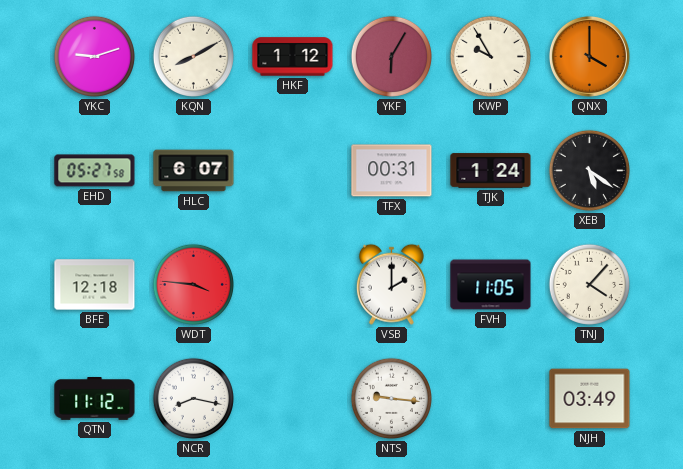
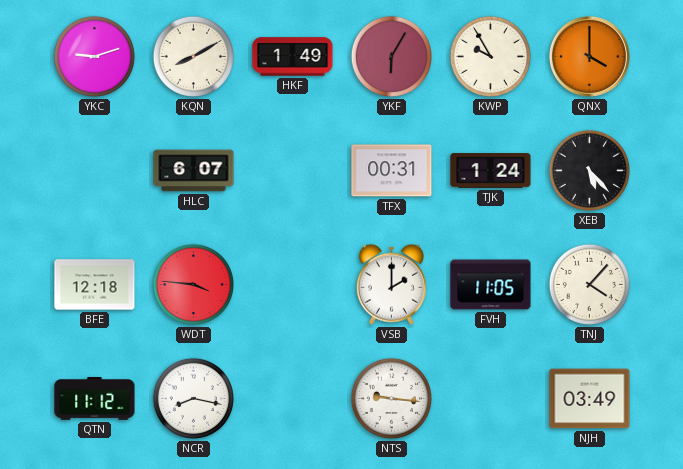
HKF: 1:12 -> 1:49
EHD: 05:27 -> none
XEB: 5:21 -> 5:23
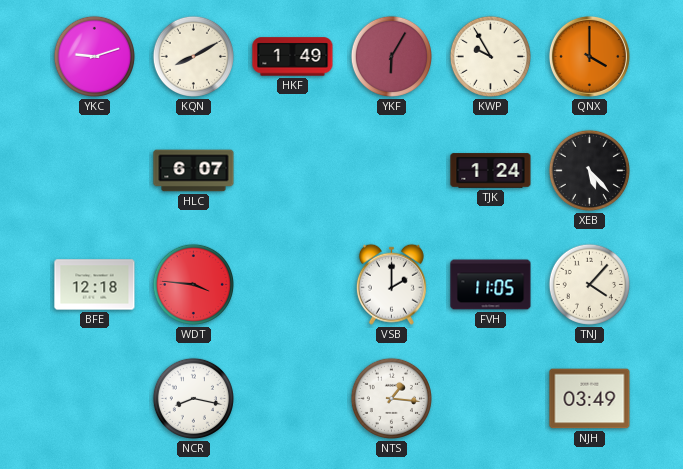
TFX: 00:31 -> none
QTN: 11:12 -> none
NTS: 9:16 -> 1:16
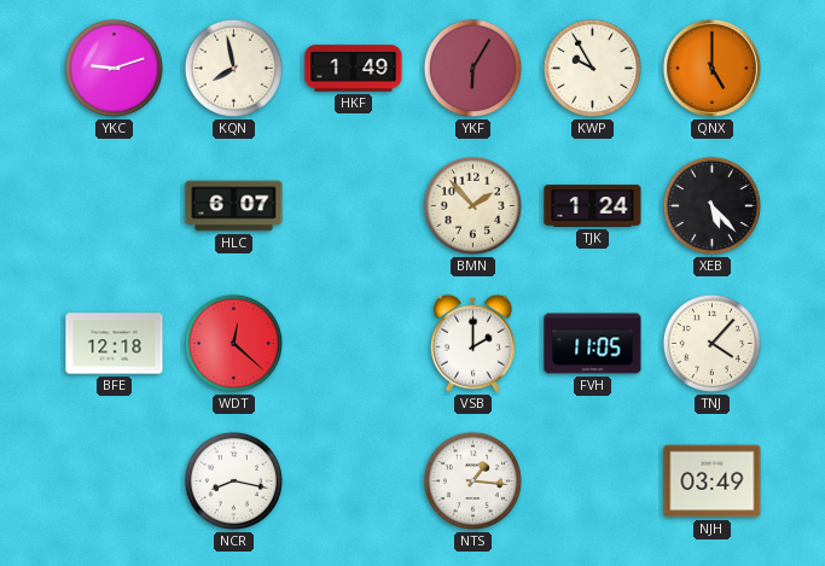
KQN: 8:10 -> 7:58
QNX: 4:00 -> 5:00
BMN: none -> 1:53
WDT: 3:46 -> 12:22
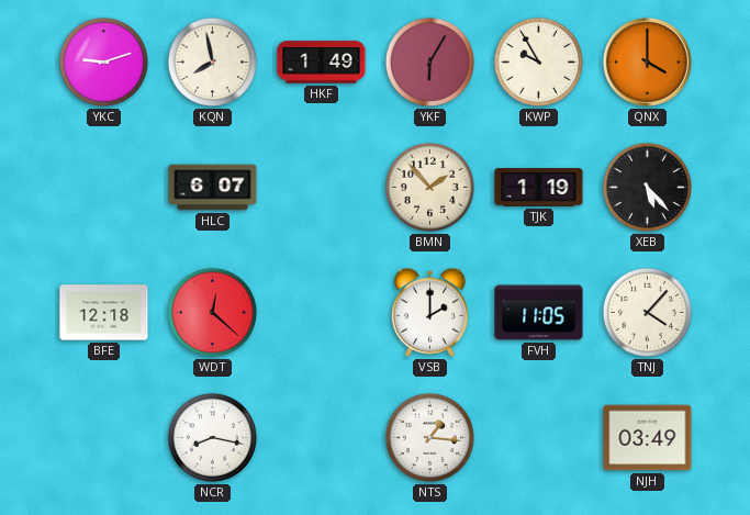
QNX: 5:00 -> 4:00
TJK: 1:24 -> 1:19
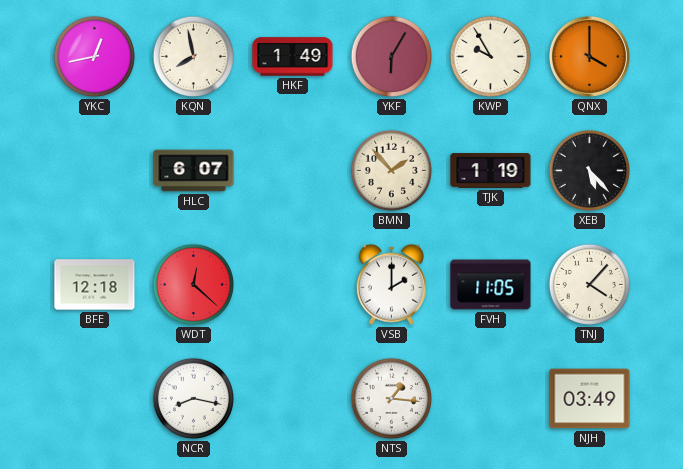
YKC: 9:12 -> 12:43
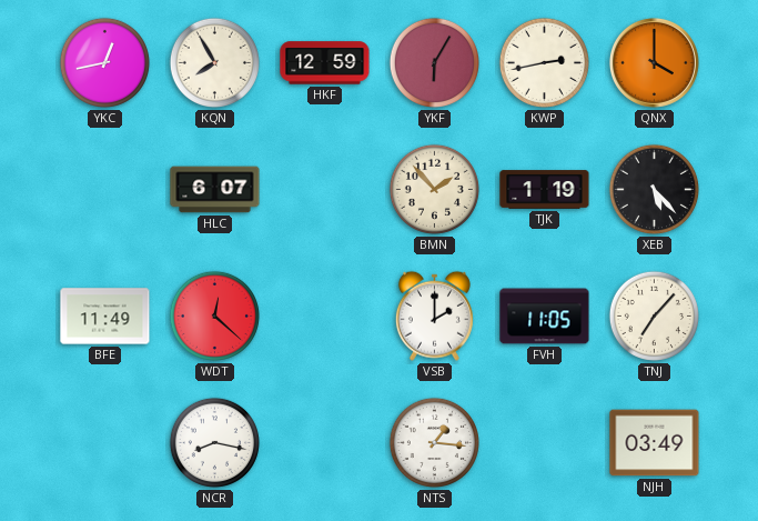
KQN: 7:58 -> 7:55
HKF: 1:49 -> 12:59
KWP: 9:55 -> 2:43
BFE: 12:18 -> 11:49
TNJ: 4:07 -> 7:07
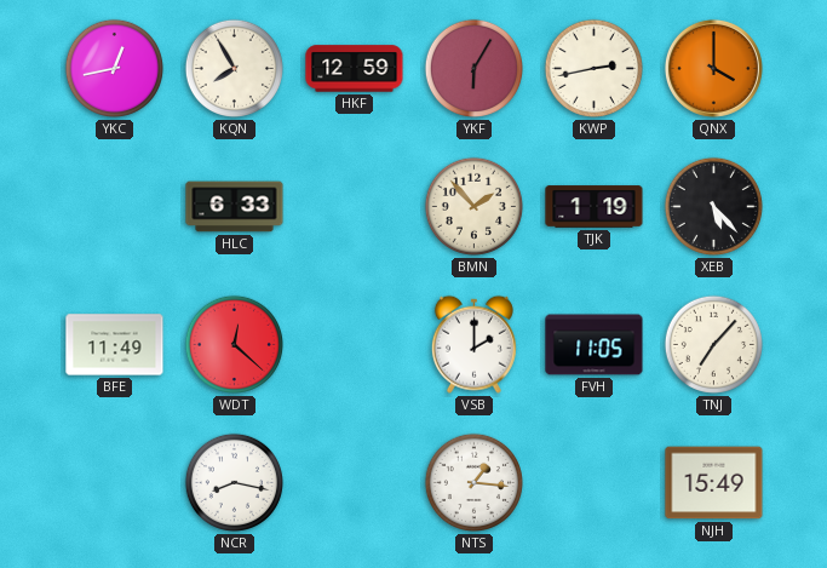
HLC: 6:07 -> 6:33
NJH: 03:49 -> 15:49
